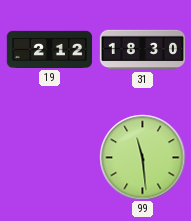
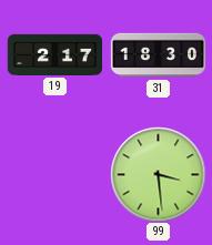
19: 2:12 -> 2:17
99: 11:29 -> 3:29
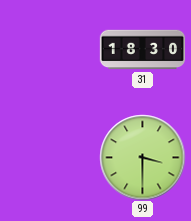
19: 2:17 -> none
99: 3:29 -> 3:30
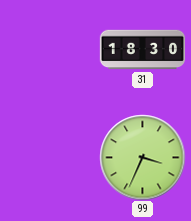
99: 3:30 -> 3:34
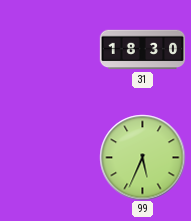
99: 3:34 -> 5:34
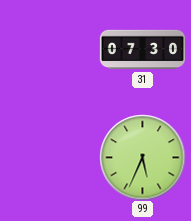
31: 18:30 -> 07:30
